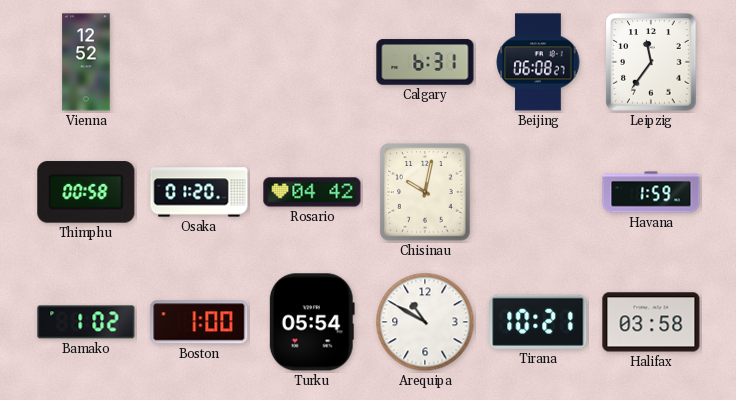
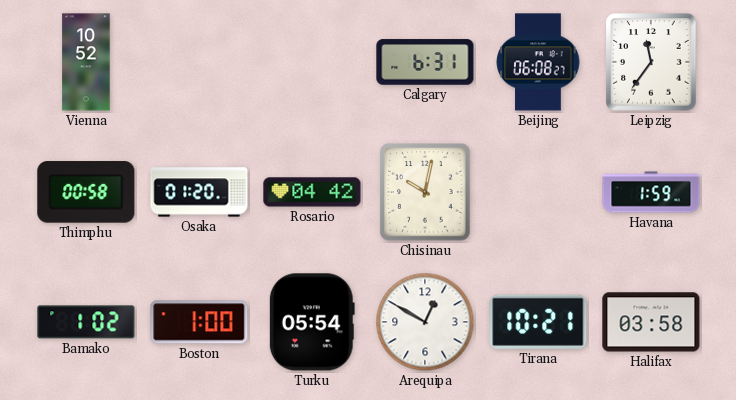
Vienna: 12:52 -> 10:52
Arequipa: 10:50 -> 12:50
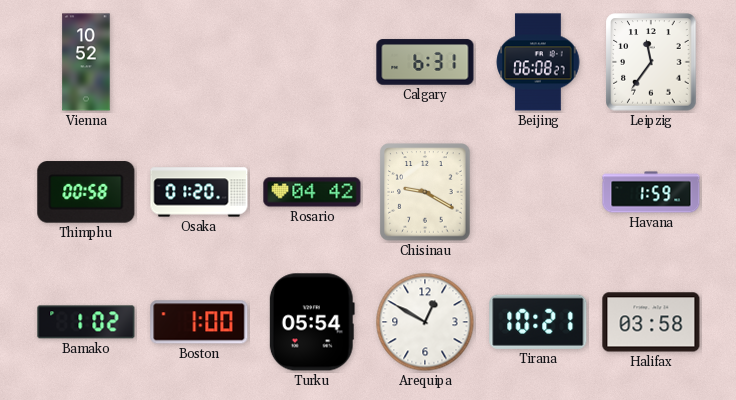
Chisinau: 10:02 -> 9:20
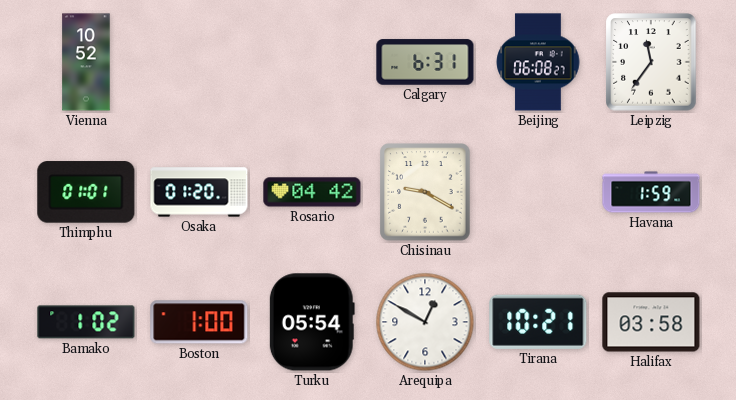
Thimphu: 00:58 -> 01:01
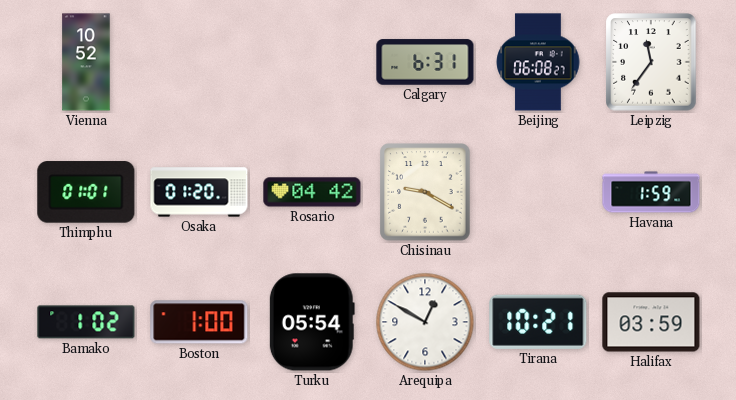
Halifax: 03:58 -> 03:59
